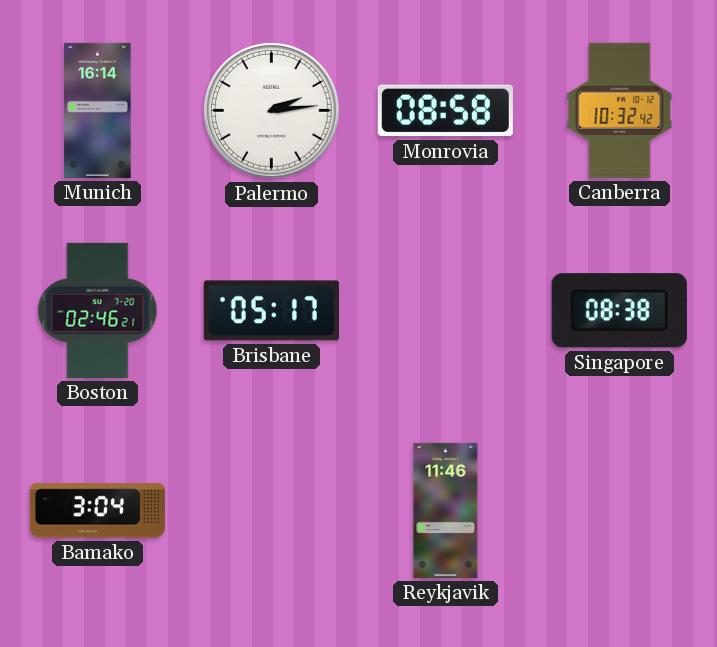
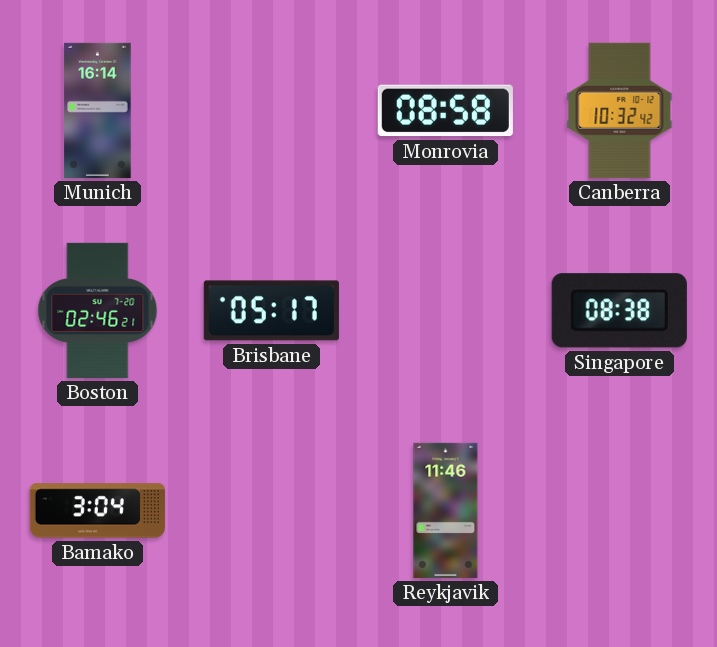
Palermo: 2:14 -> none
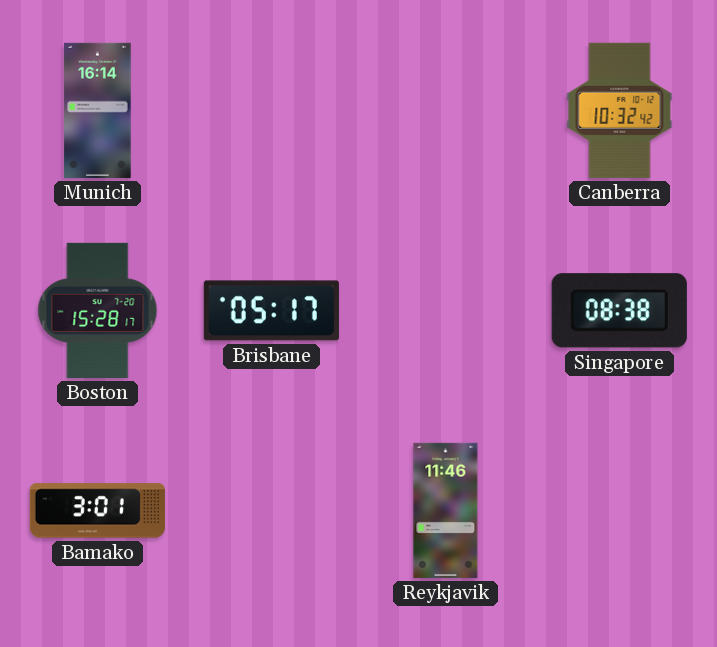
Monrovia: 08:58 -> none
Boston: 02:46 -> 15:28
Bamako: 3:04 -> 3:01
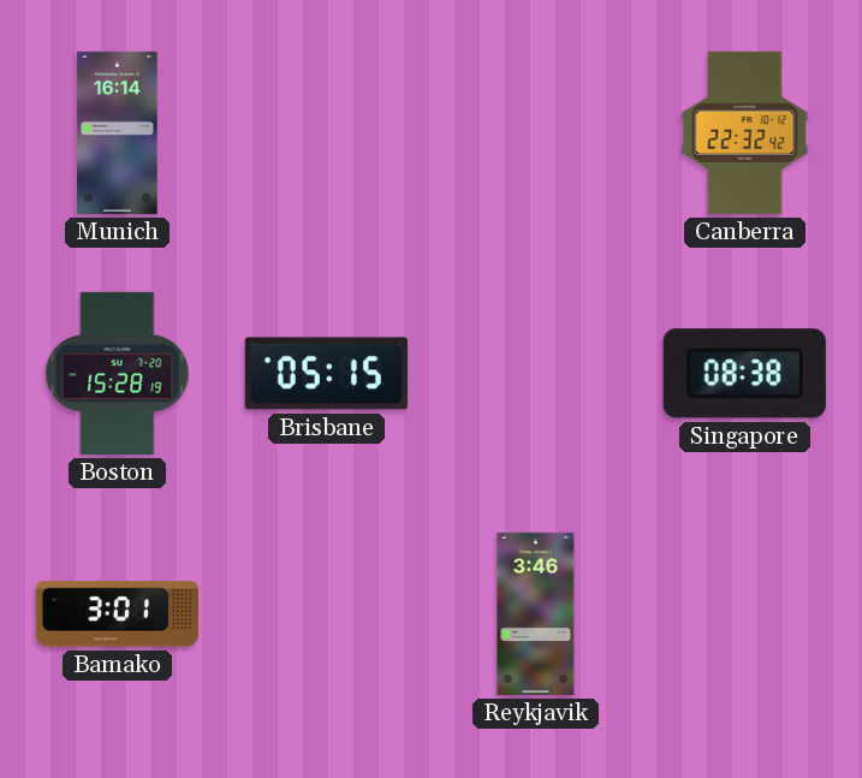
Canberra: 10:32 -> 22:32
Boston: 15:28:17 -> 15:28:19
Brisbane: 05:17 -> 05:15
Reykjavik: 11:46 -> 3:46
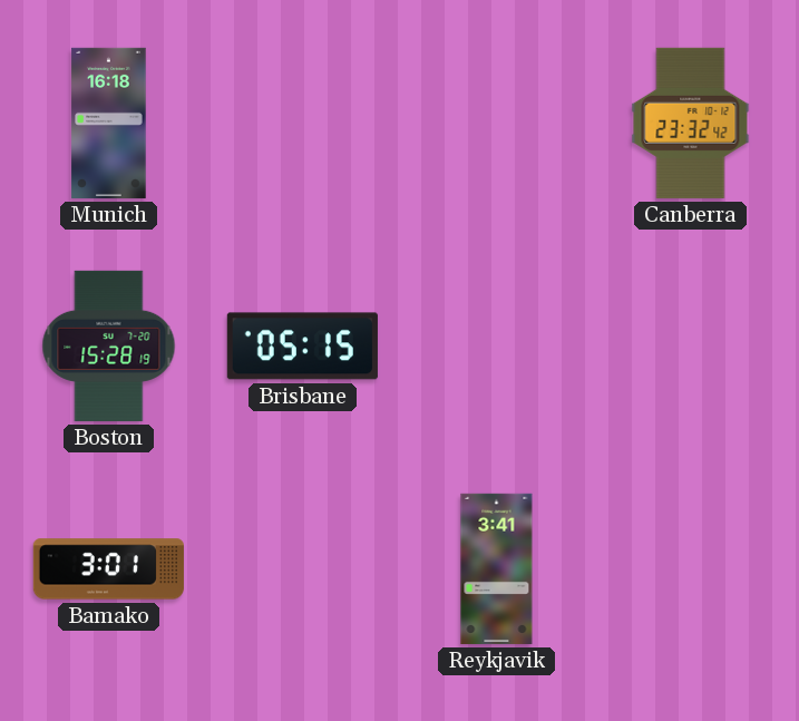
Munich: 16:14 -> 16:18
Canberra: 22:32 -> 23:32
Singapore: 08:38 -> none
Reykjavik: 3:46 -> 3:41
